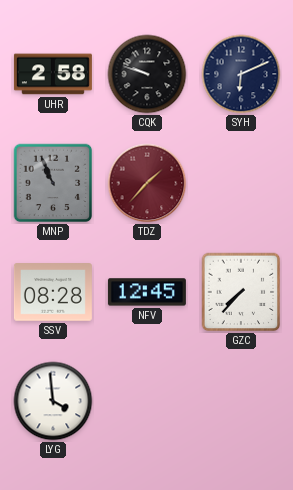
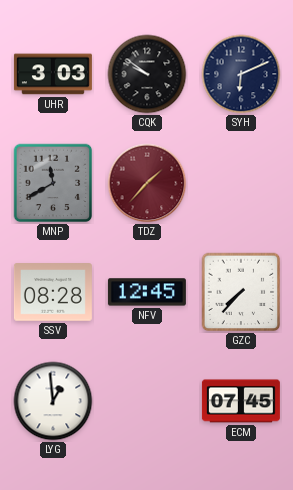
UHR: 2:58 -> 3:03
CQK: 9:48 -> 9:51
MNP: 10:56 -> 11:40
LYG: 3:59 -> 12:59
ECM: none -> 07:45
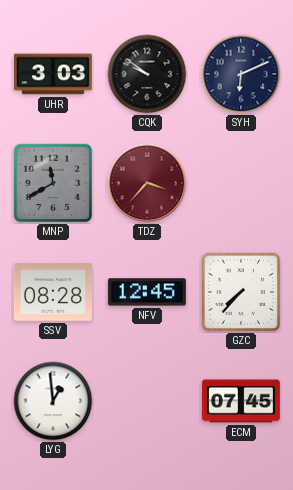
TDZ: 1:37 -> 3:37
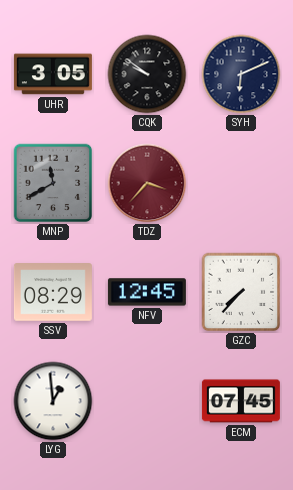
UHR: 3:03 -> 3:05
SSV: 08:28 -> 08:29
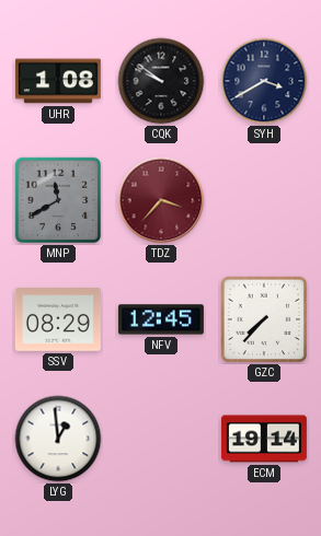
UHR: 3:05 -> 1:08
SYH: 6:11 -> 3:40
ECM: 07:45 -> 19:14
